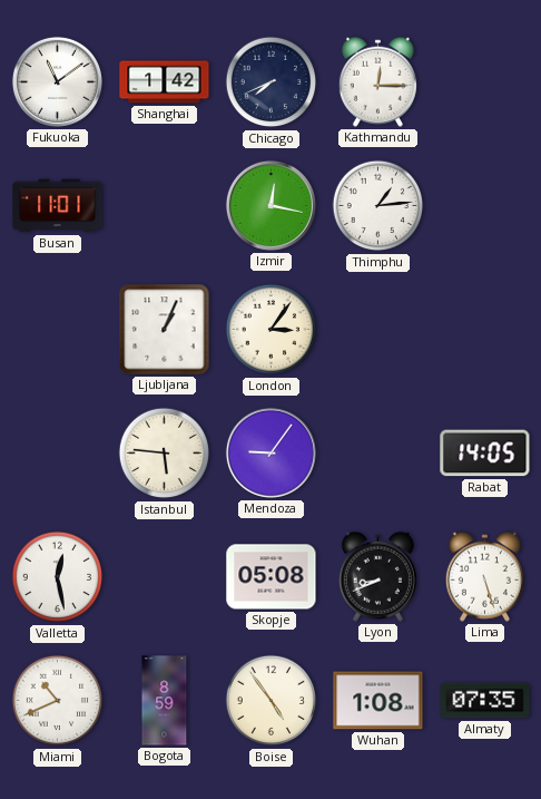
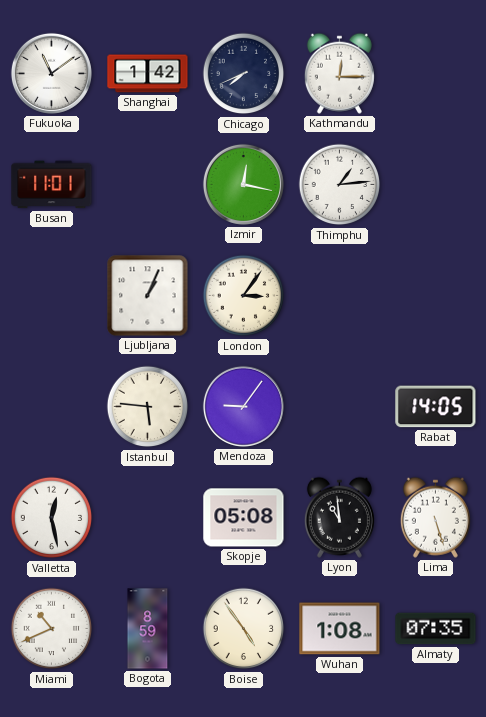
Lyon: 8:41 -> 10:59
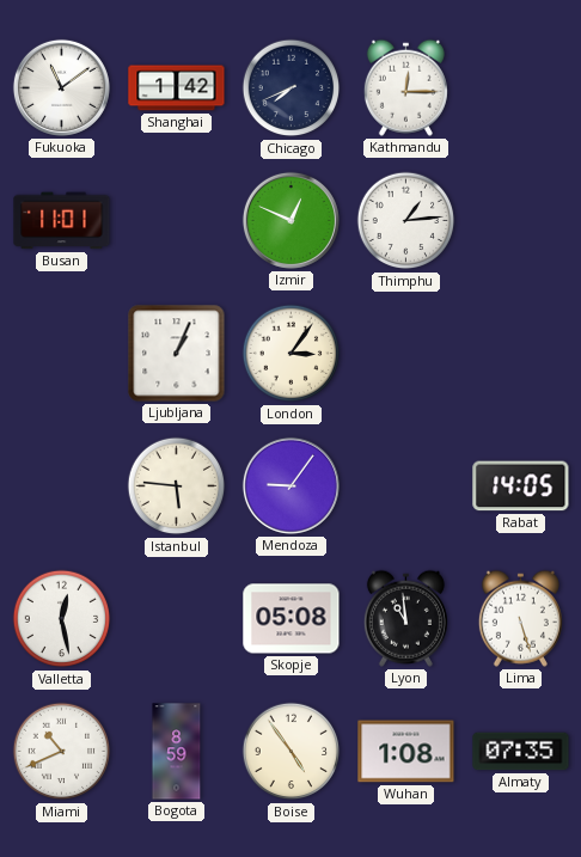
Izmir: 12:17 -> 12:49
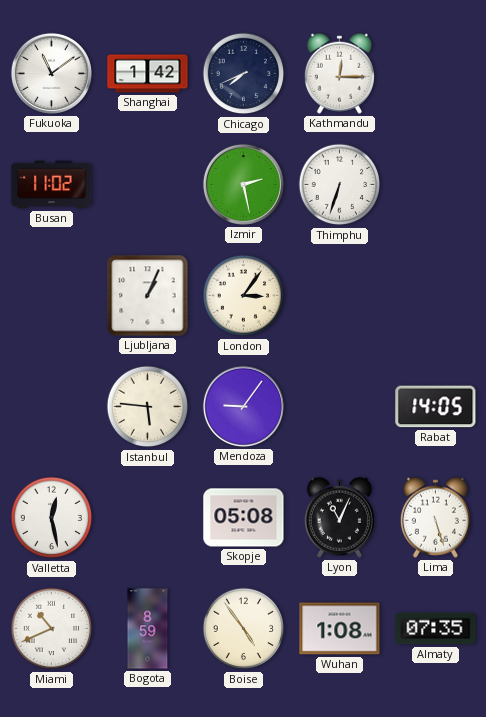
Busan: 11:01 -> 11:02
Izmir: 12:49 -> 2:28
Thimphu: 1:14 -> 6:33
Lyon: 10:59 -> 11:04
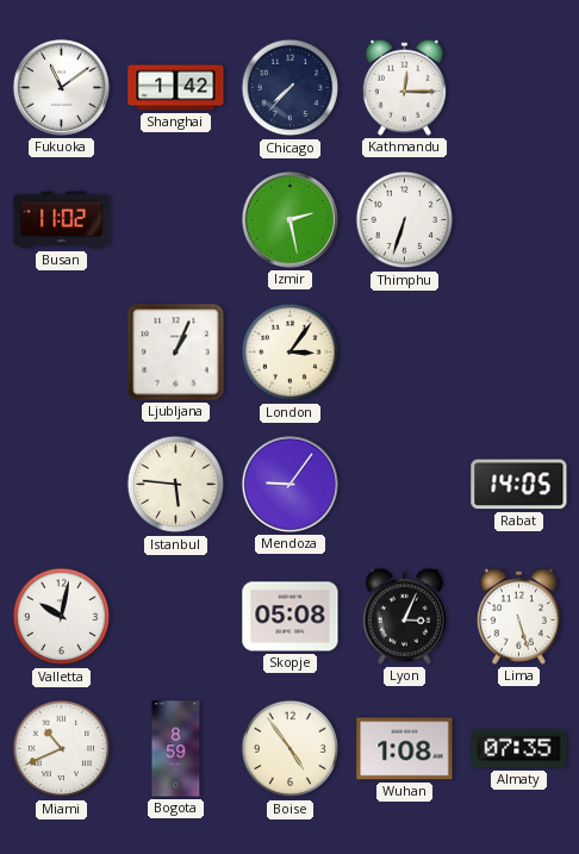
Chicago: 7:41 -> 7:37
Valletta: 12:28 -> 10:02
Lyon: 11:04 -> 3:04
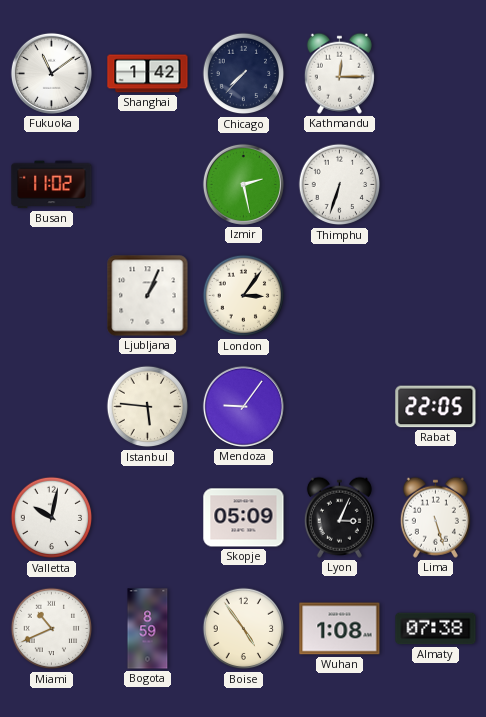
Rabat: 14:05 -> 22:05
Skopje: 05:08 -> 05:09
Almaty: 07:35 -> 07:38
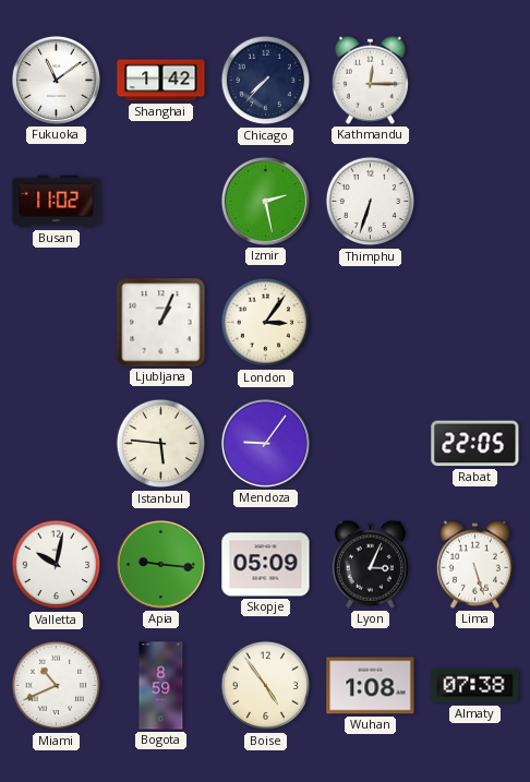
Apia: none -> 9:16
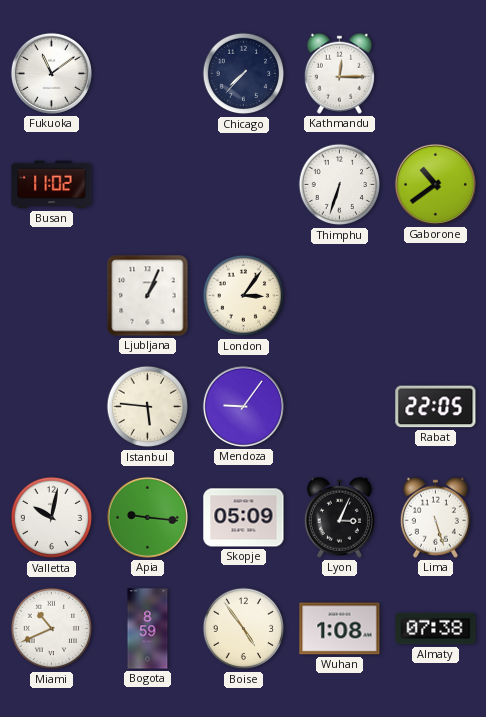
Shanghai: 1:42 -> none
Izmir: 2:28 -> none
Gaborone: none -> 10:39
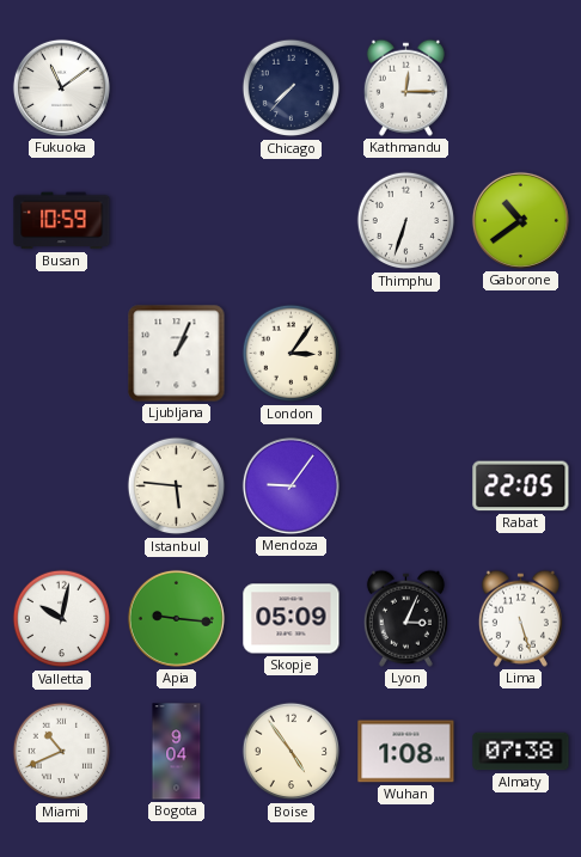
Busan: 11:02 -> 10:59
Bogota: 8:59 -> 9:04
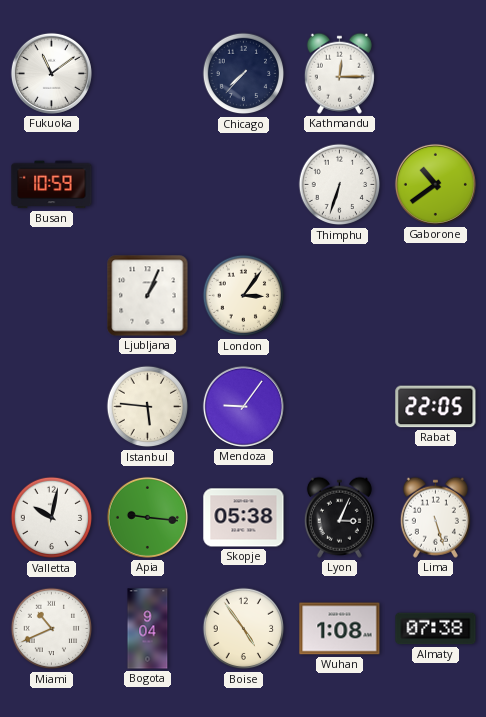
Skopje: 05:09 -> 05:38
